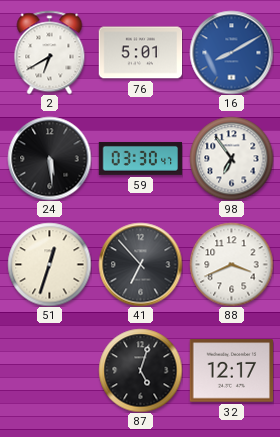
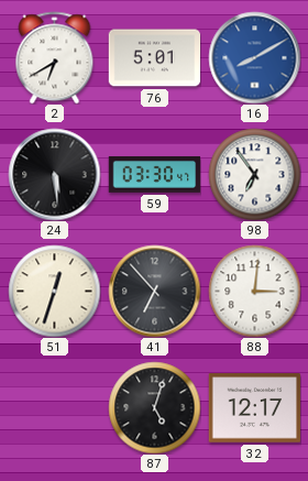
88: 3:41 -> 3:01
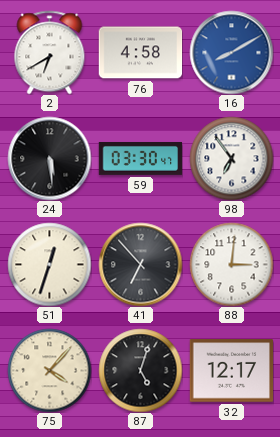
76: 5:01 -> 4:58
75: none -> 4:07
